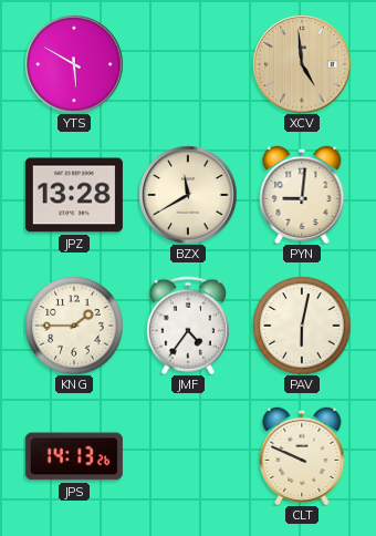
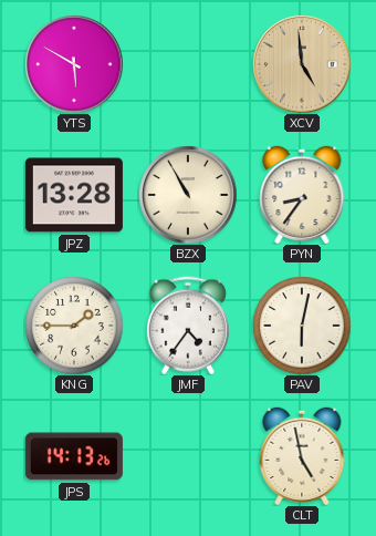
BZX: 11:40 -> 10:55
PYN: 9:01 -> 8:36
CLT: 9:49 -> 4:58
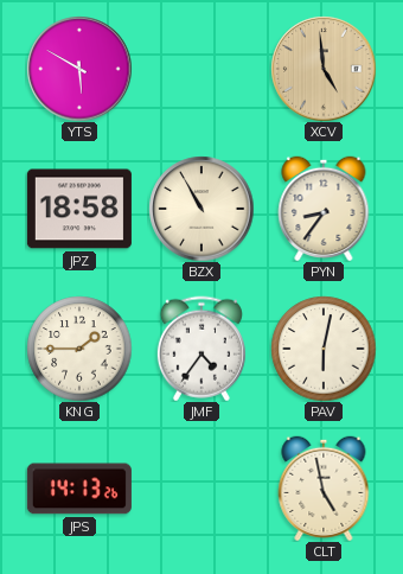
JPZ: 13:28 -> 18:58
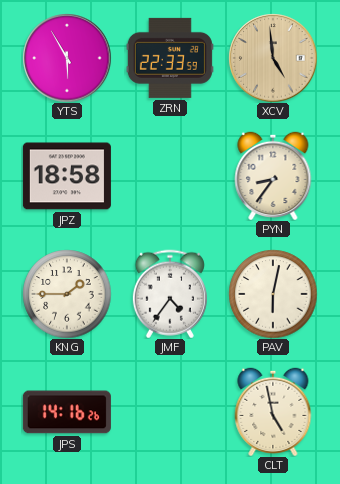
YTS: 5:50 -> 5:55
ZRN: none -> 22:33
BZX: 10:55 -> none
JPS: 14:13 -> 14:16
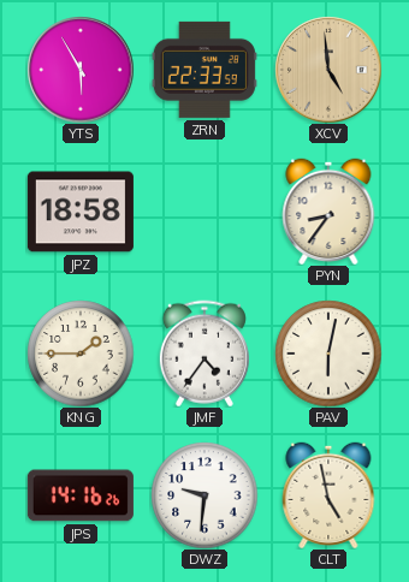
DWZ: none -> 9:31
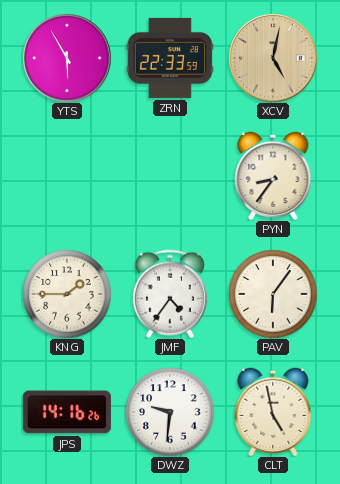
XCV: 4:59 -> 5:02
JPZ: 18:58 -> none
PAV: 6:02 -> 6:06
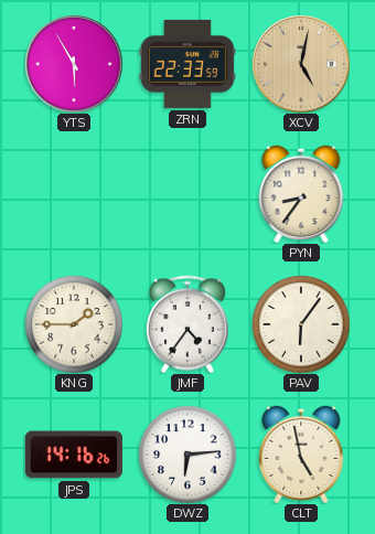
DWZ: 9:31 -> 6:14
